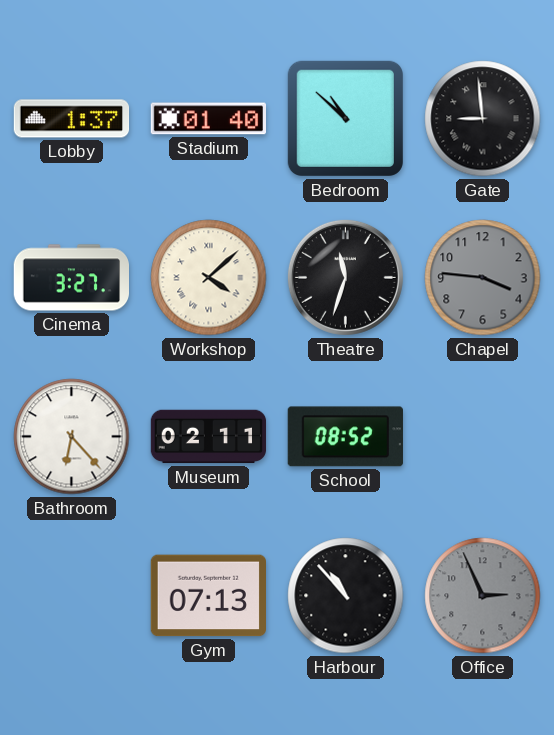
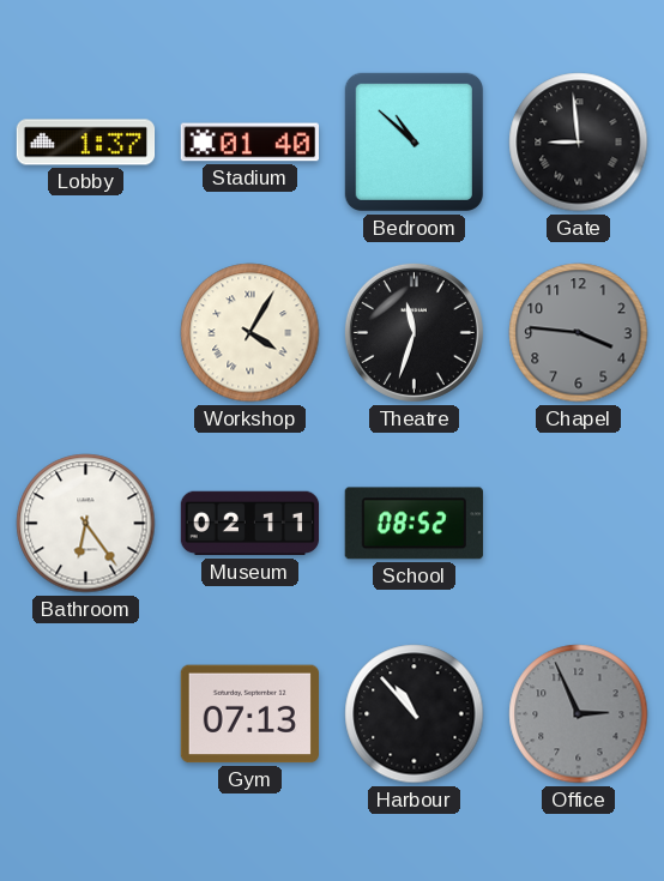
Cinema: 3:27 -> none
Workshop: 4:08 -> 4:05
Bathroom: 6:23 -> 6:24
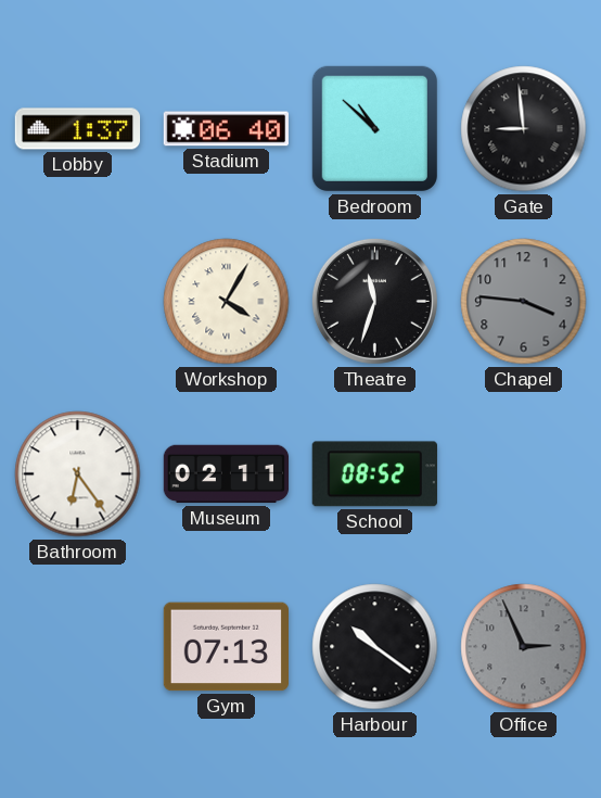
Stadium: 01:40 -> 06:40
Harbour: 10:53 -> 10:21
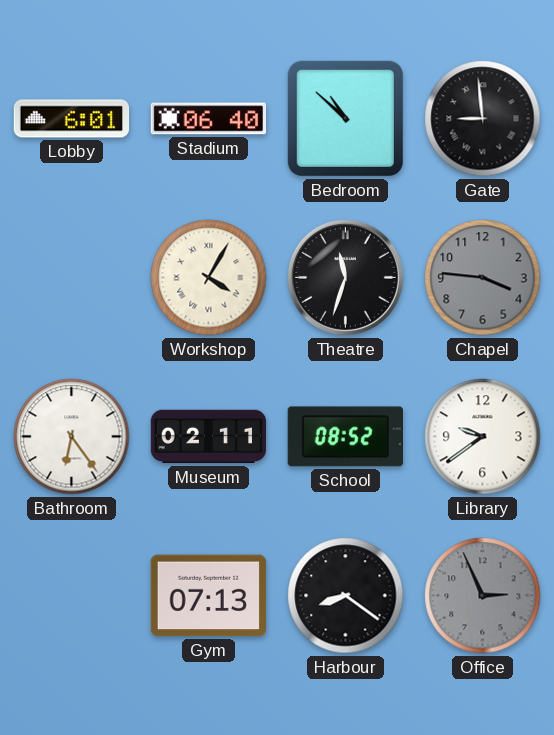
Lobby: 1:37 -> 6:01
Library: none -> 9:39
Harbour: 10:21 -> 8:21
